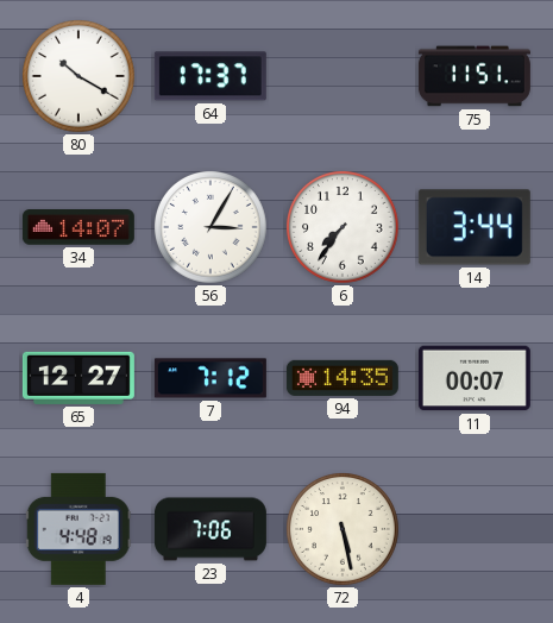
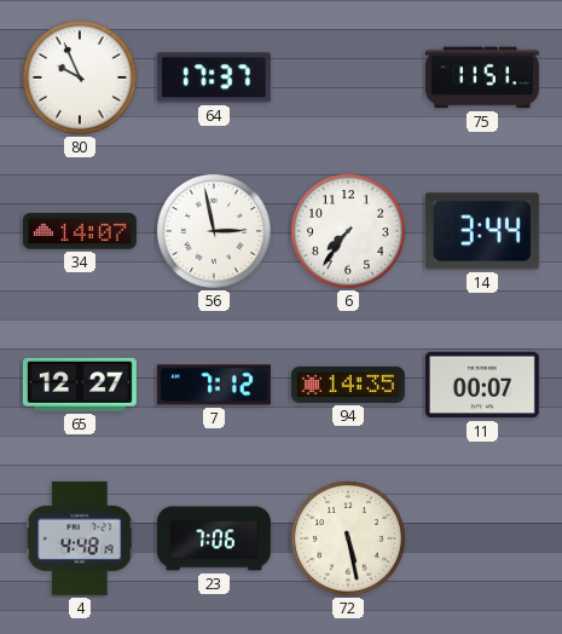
80: 10:20 -> 9:56
56: 3:05 -> 2:58
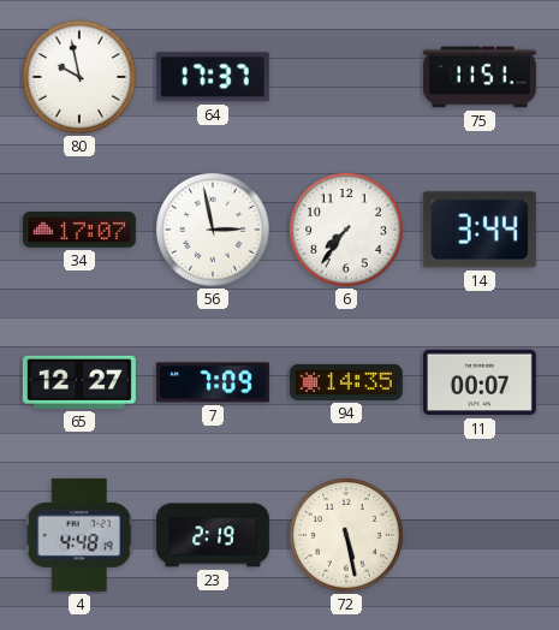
80: 9:56 -> 9:58
34: 14:07 -> 17:07
7: 7:12 -> 7:09
23: 7:06 -> 2:19
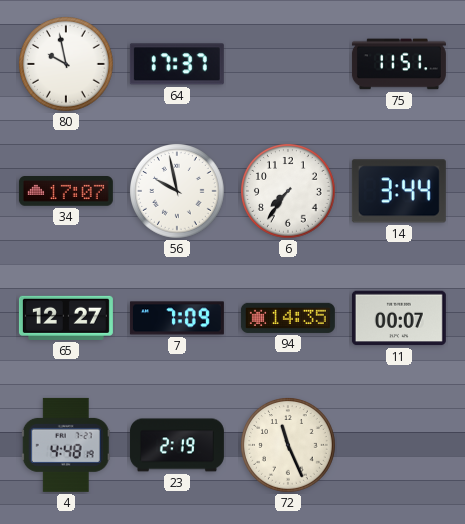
56: 2:58 -> 9:58
72: 5:28 -> 11:26
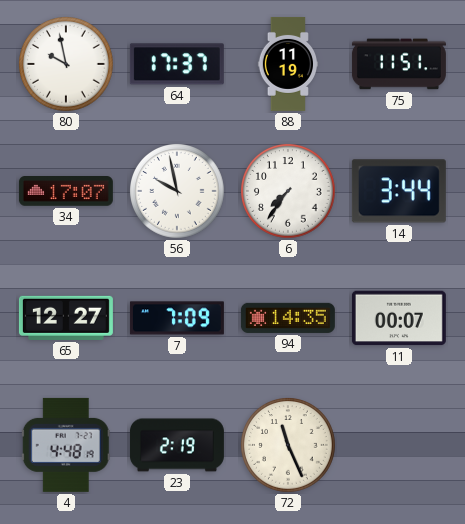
88: none -> 11:19
